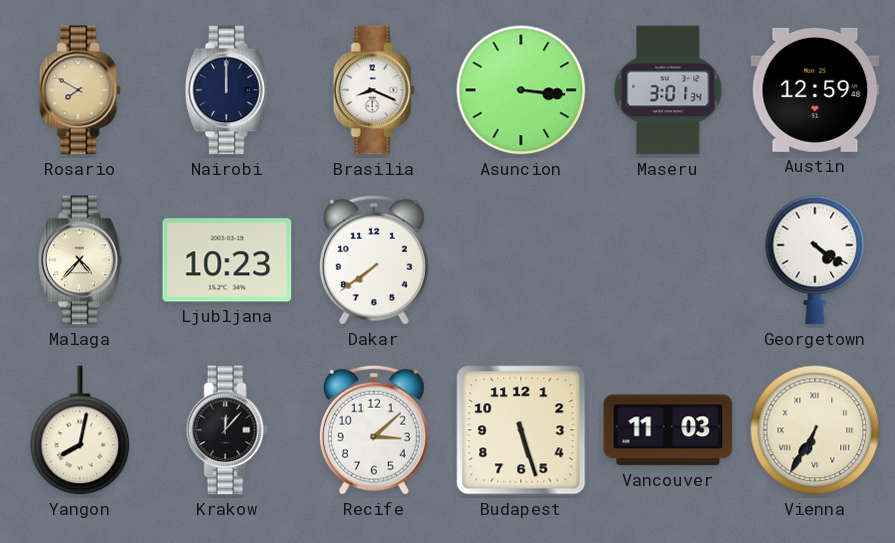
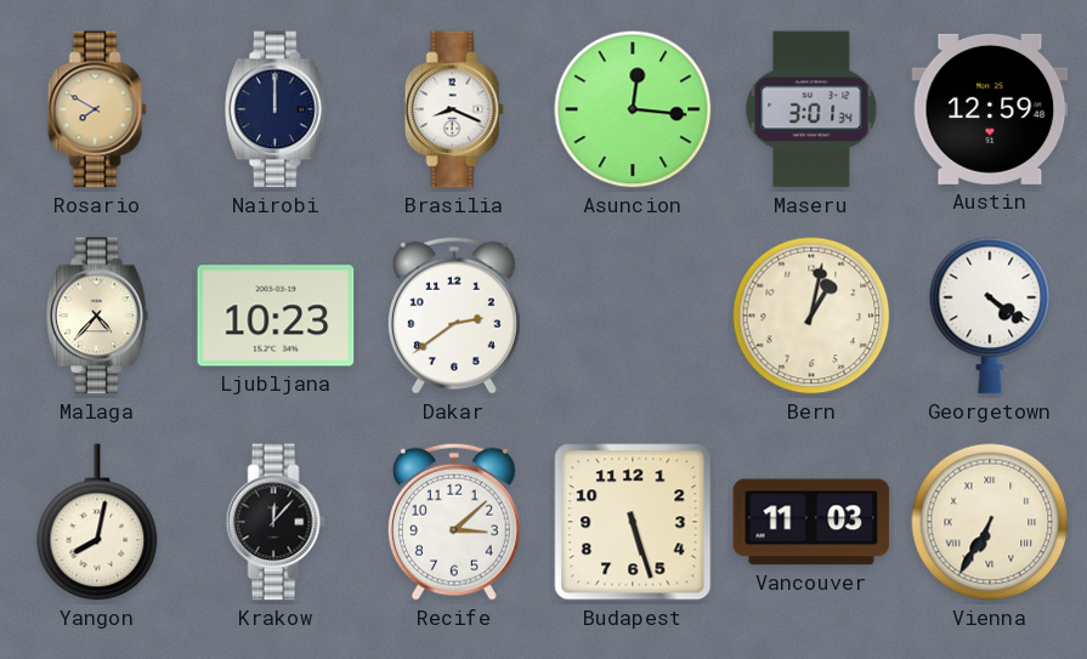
Asuncion: 3:16 -> 12:16
Dakar: 7:39 -> 2:39
Bern: none -> 1:02
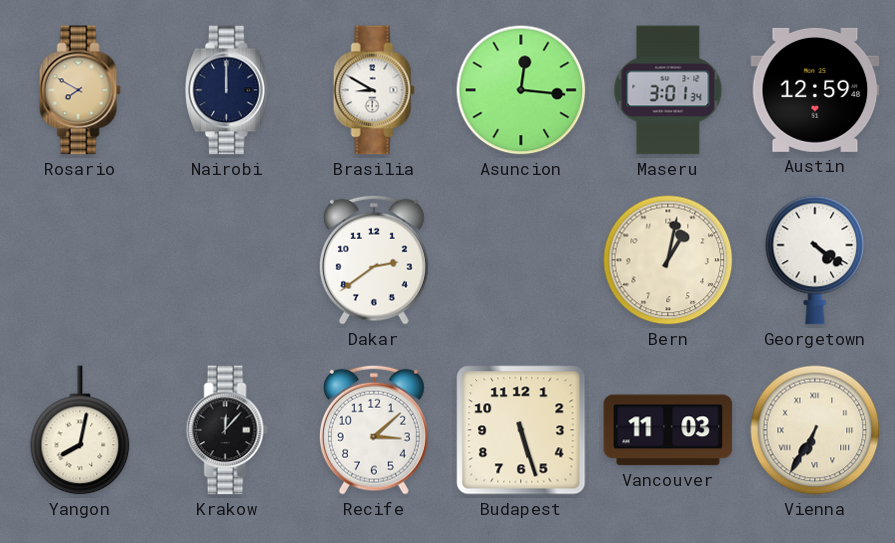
Brasilia: 8:19 -> 8:50
Malaga: 4:37 -> none
Ljubljana: 10:23 -> none
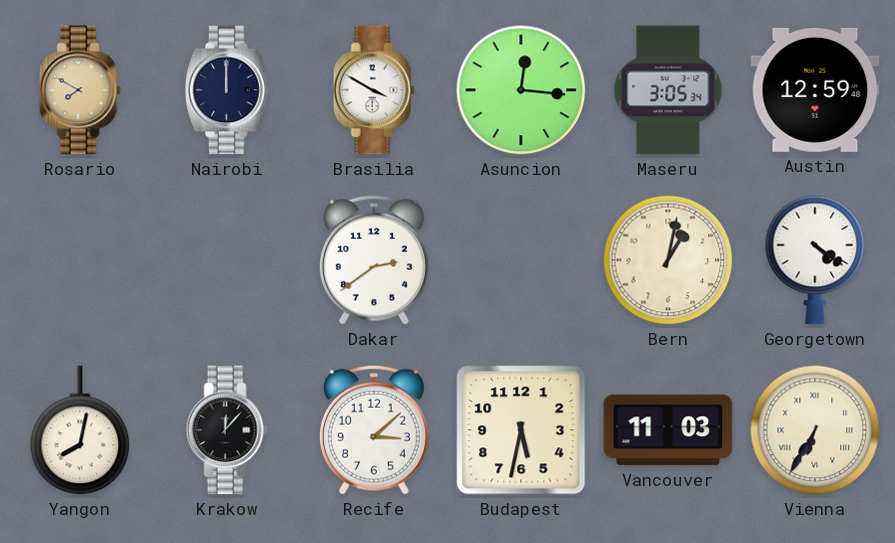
Brasilia: 8:50 -> 3:50
Maseru: 3:01 -> 3:05
Budapest: 5:27 -> 5:32
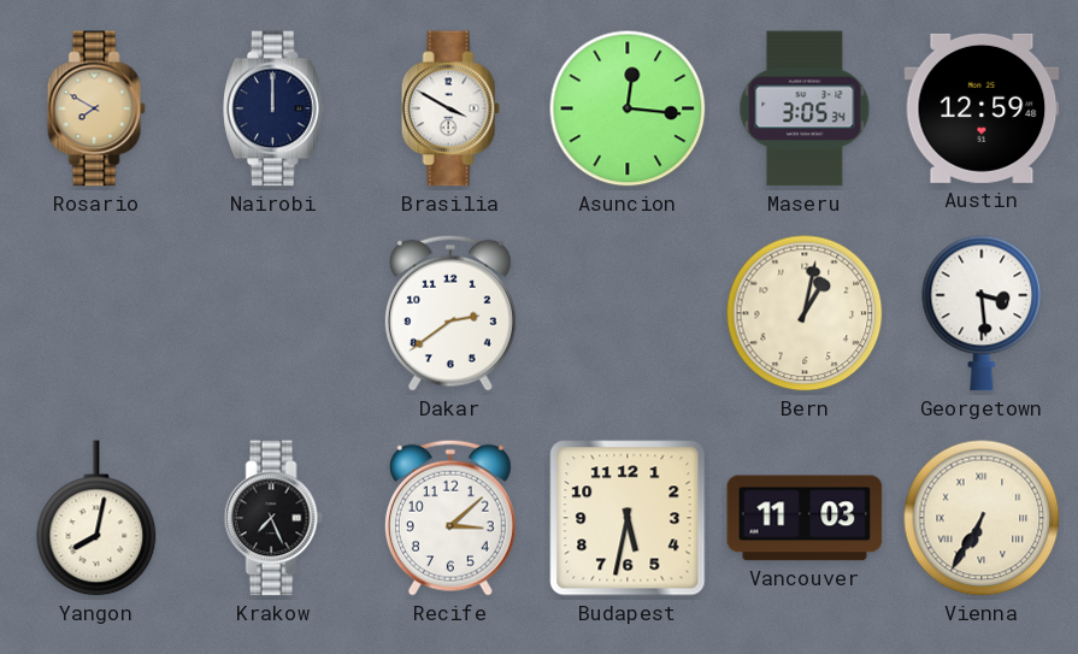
Georgetown: 4:21 -> 3:29
Krakow: 12:07 -> 7:26
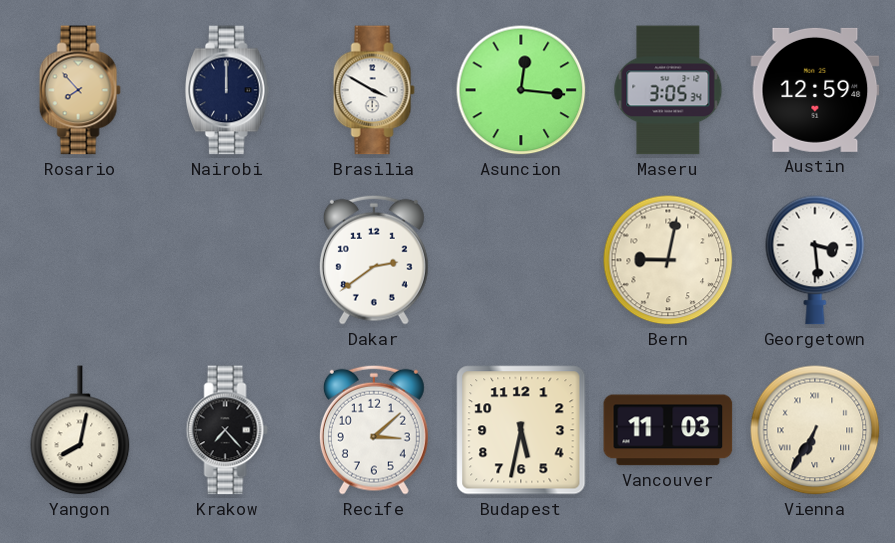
Rosario: 7:50 -> 7:53
Bern: 1:02 -> 9:02
Krakow: 7:26 -> 7:23
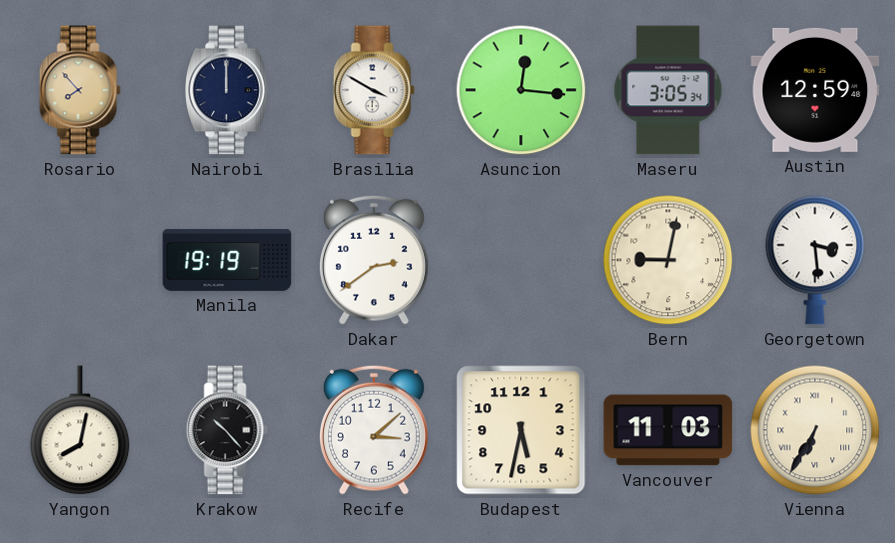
Manila: none -> 19:19
Krakow: 7:23 -> 10:23
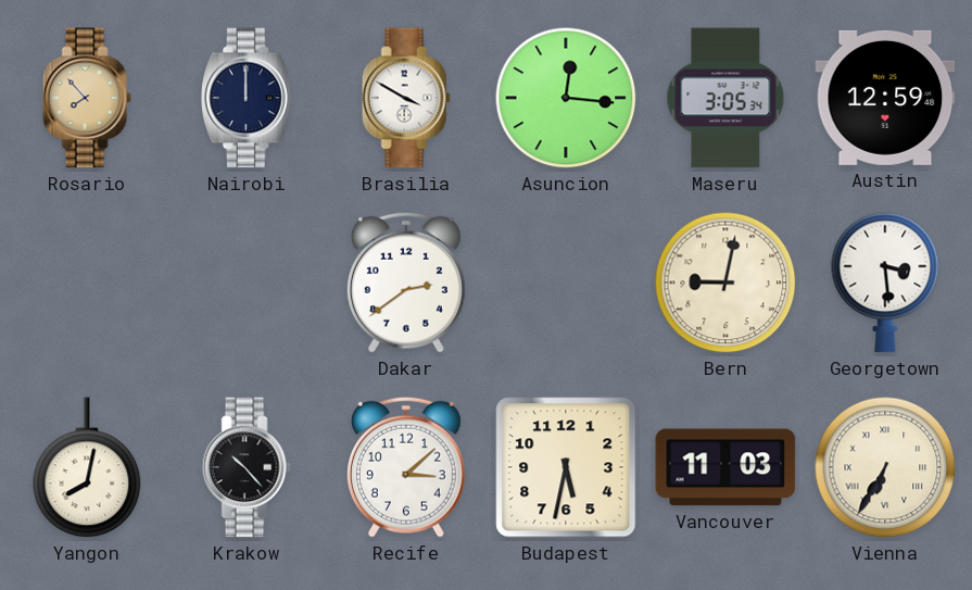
Manila: 19:19 -> none
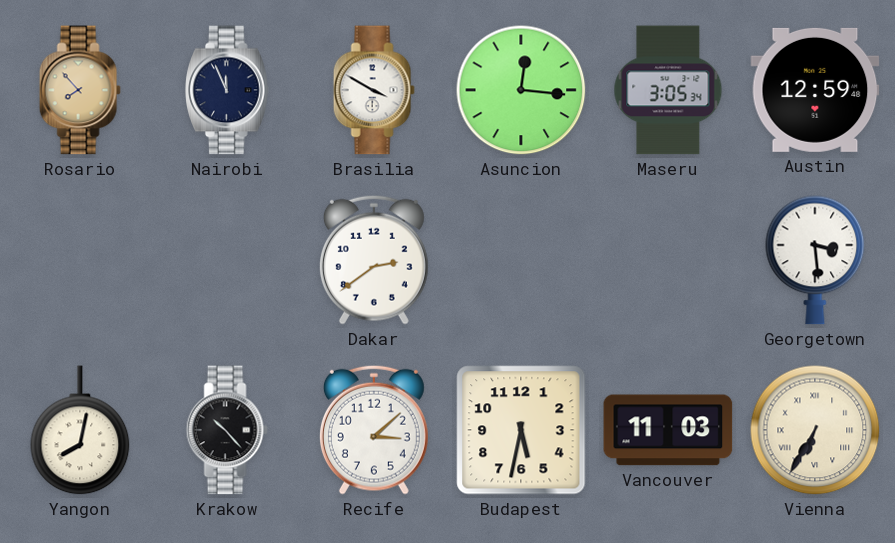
Nairobi: 12:00 -> 11:56
Bern: 9:02 -> none
